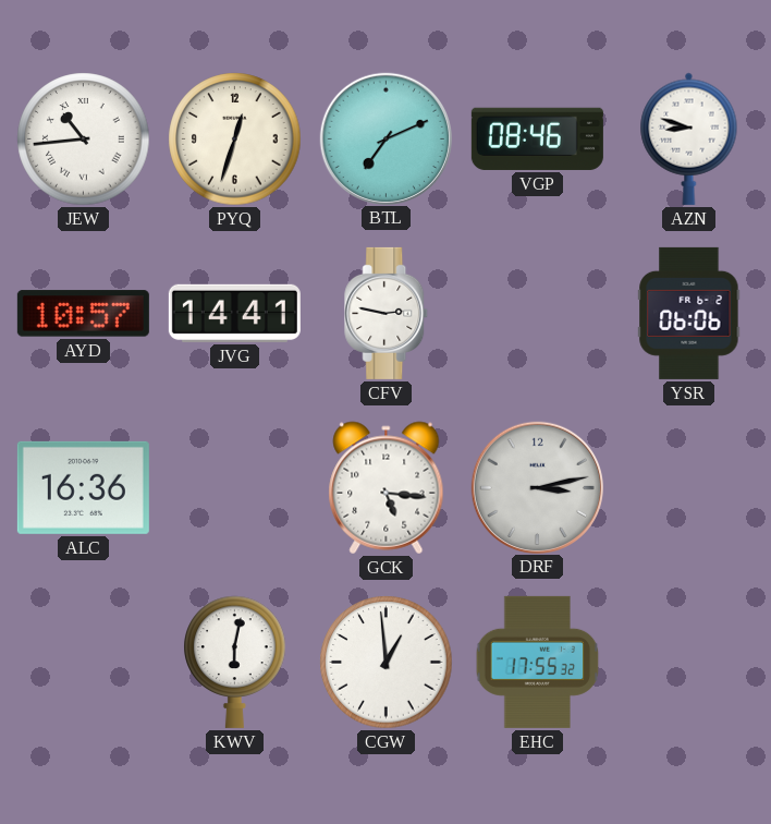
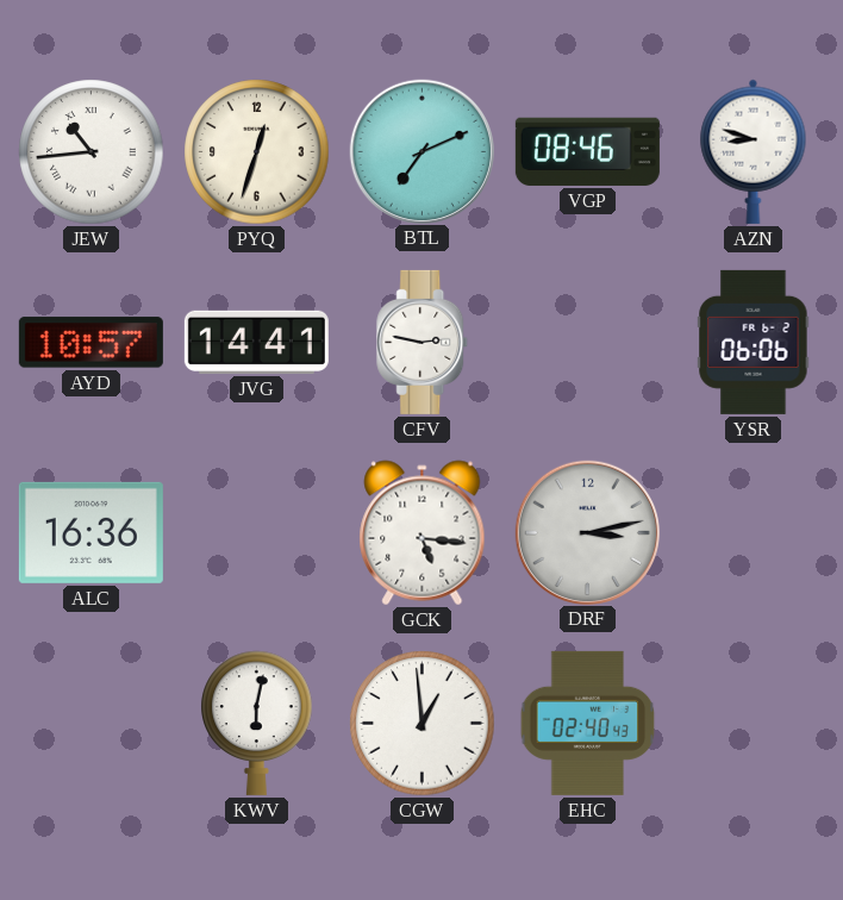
EHC: 17:55 -> 02:40
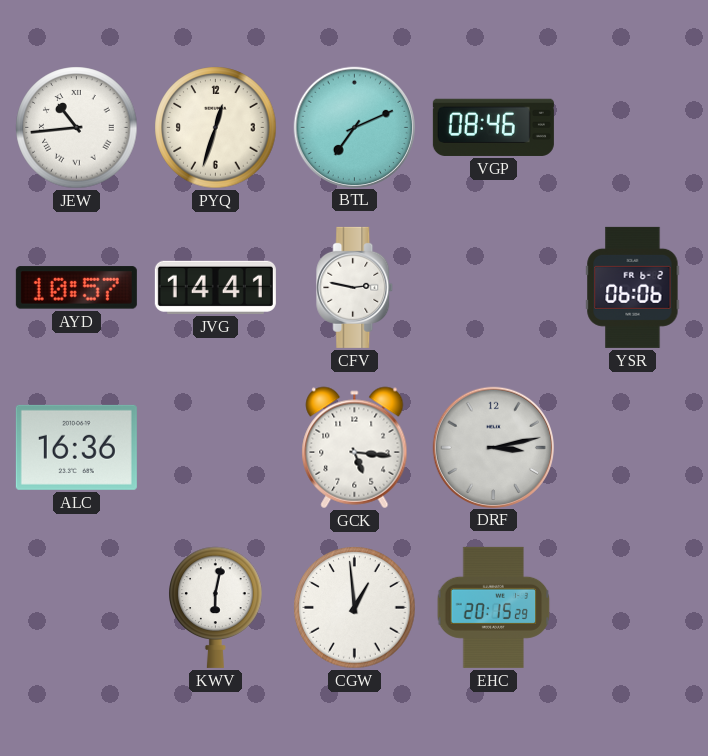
AZN: 8:48 -> none
EHC: 02:40 -> 20:15
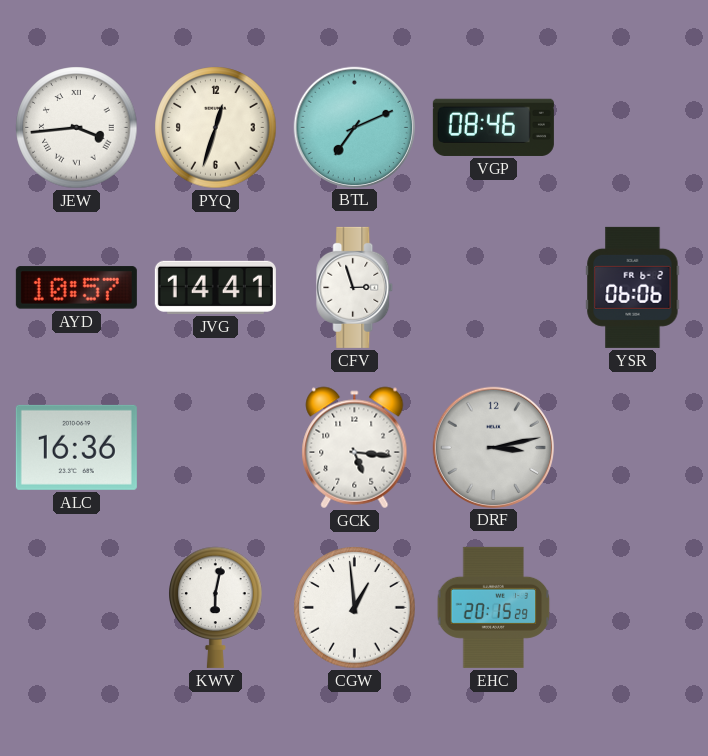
JEW: 10:44 -> 3:44
CFV: 2:47 -> 2:57
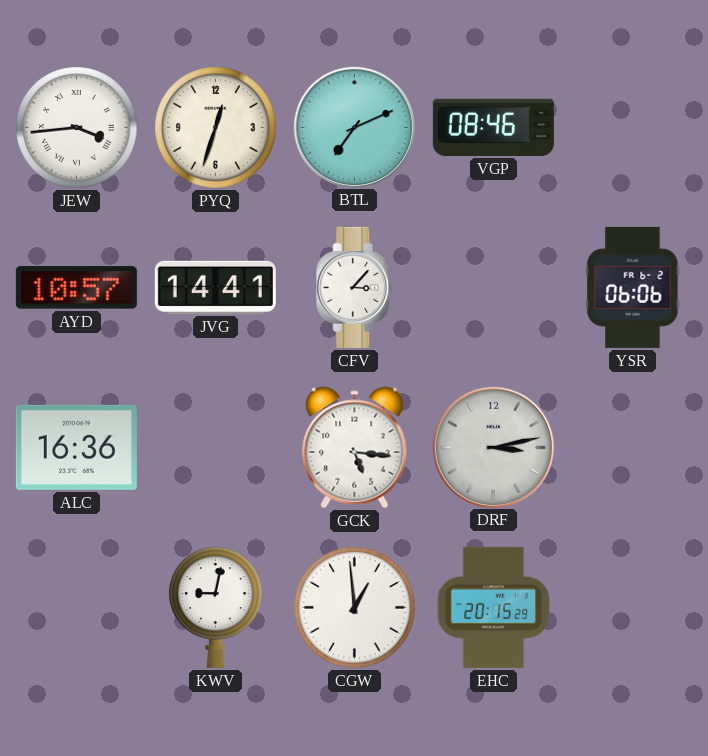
CFV: 2:57 -> 3:07
KWV: 6:02 -> 9:02
